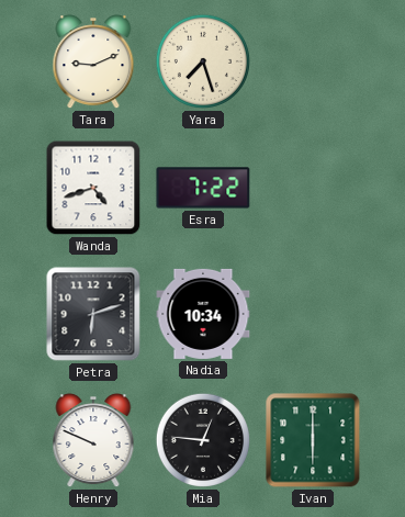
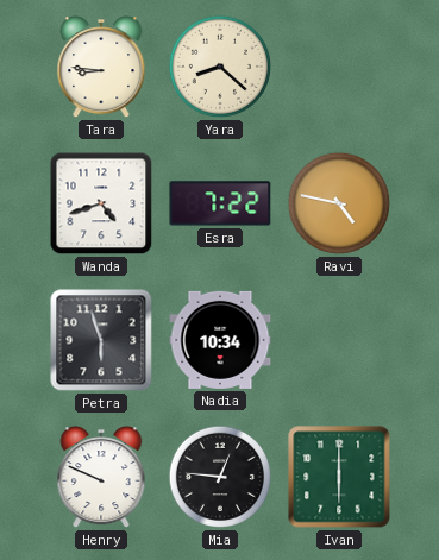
Tara: 9:11 -> 8:46
Yara: 7:27 -> 8:22
Ravi: none -> 4:47
Petra: 6:12 -> 5:57
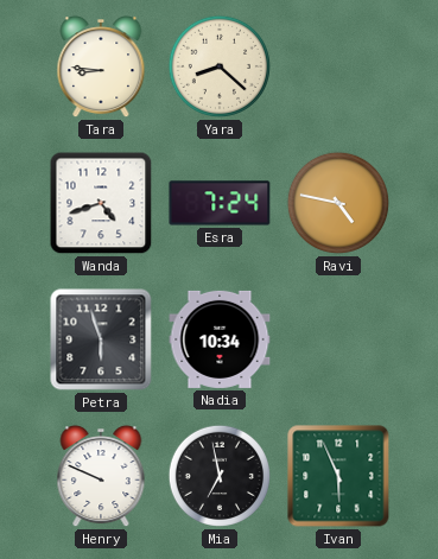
Esra: 7:22 -> 7:24
Mia: 12:46 -> 6:58
Ivan: 6:00 -> 5:56
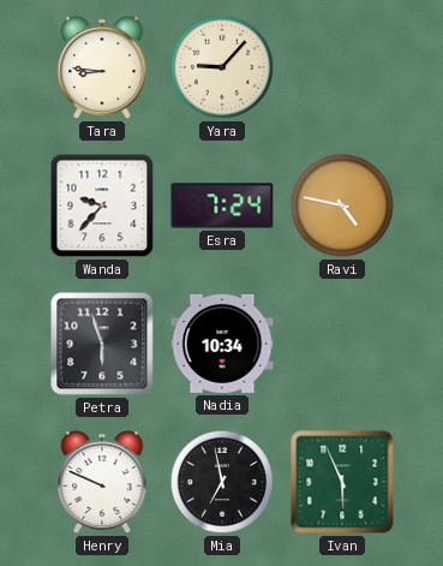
Yara: 8:22 -> 9:07
Wanda: 4:42 -> 9:37
